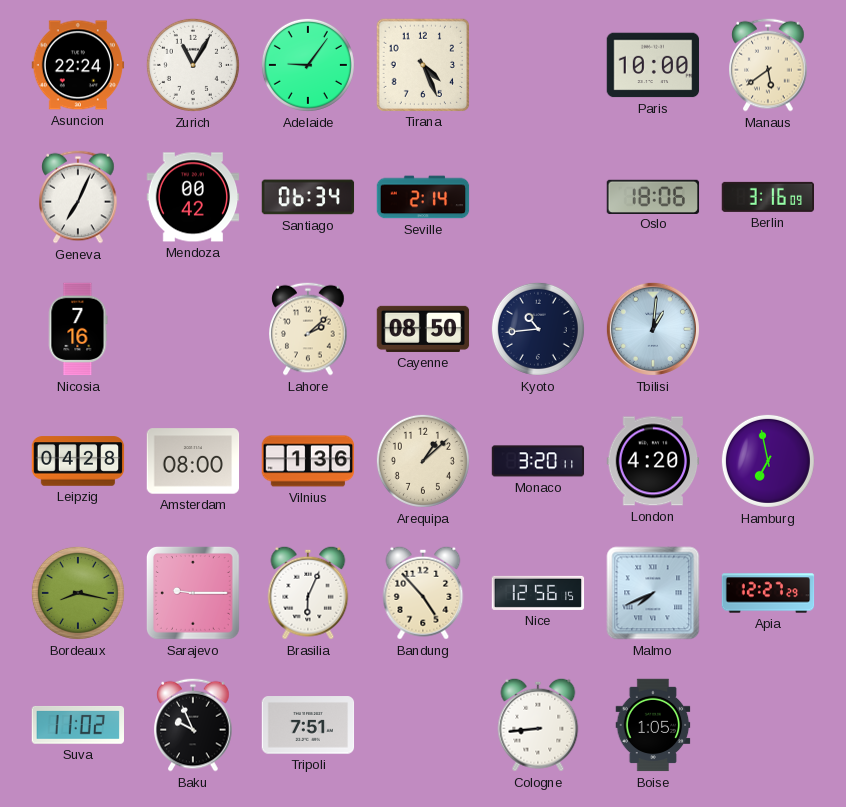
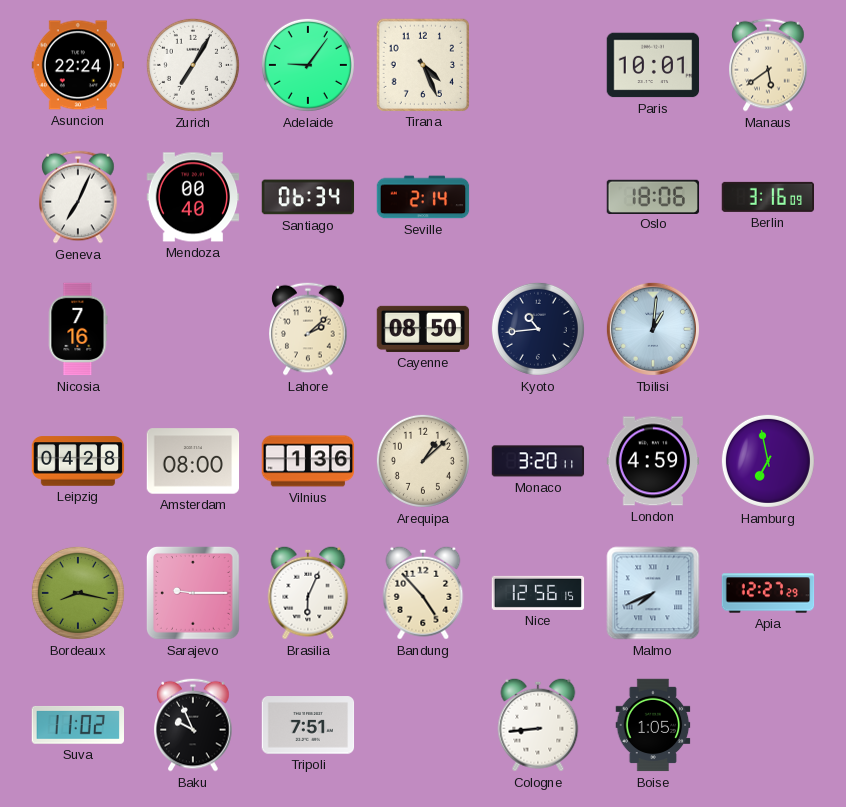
Zurich: 11:05 -> 7:05
Paris: 10:00 -> 10:01
Mendoza: 00:42 -> 00:40
London: 4:20 -> 4:59
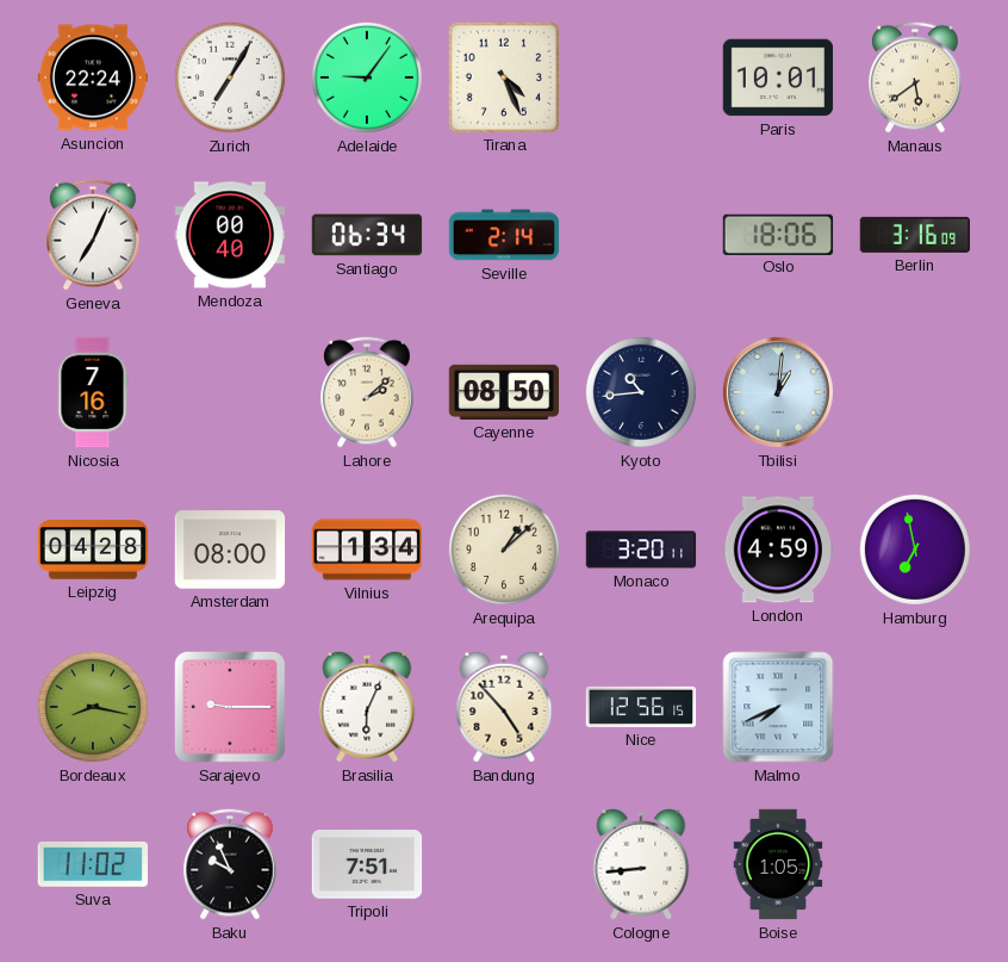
Vilnius: 1:36 -> 1:34
Apia: 12:27 -> none
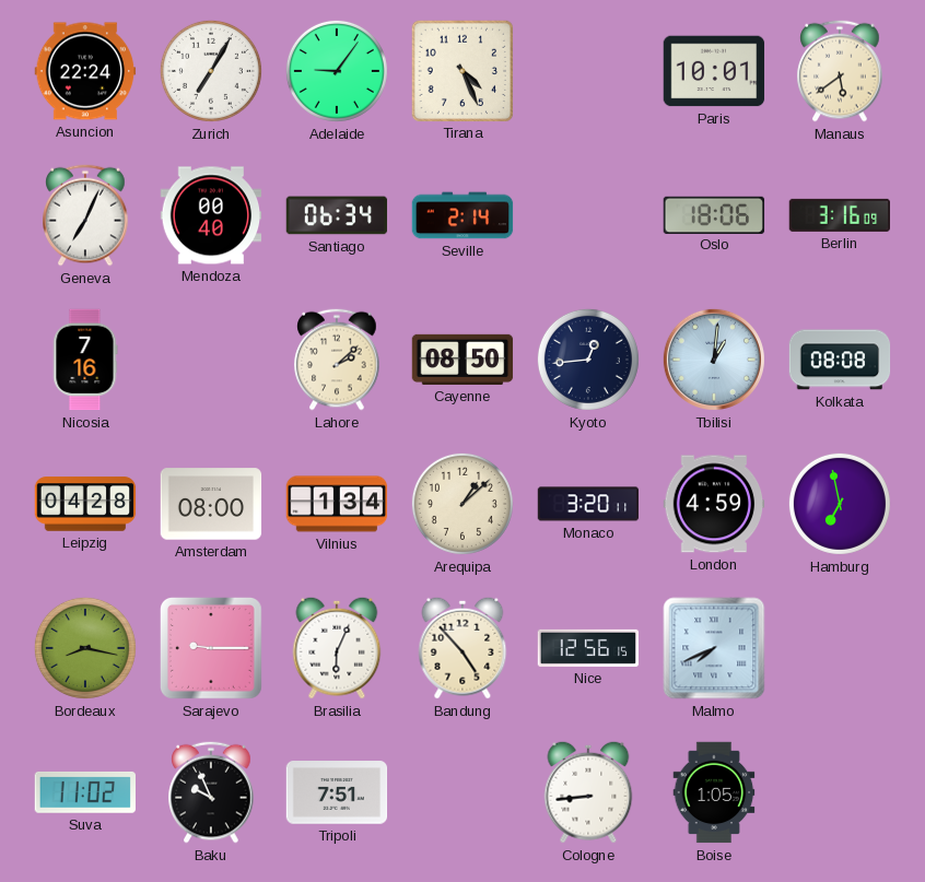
Kyoto: 10:44 -> 12:44
Kolkata: none -> 08:08
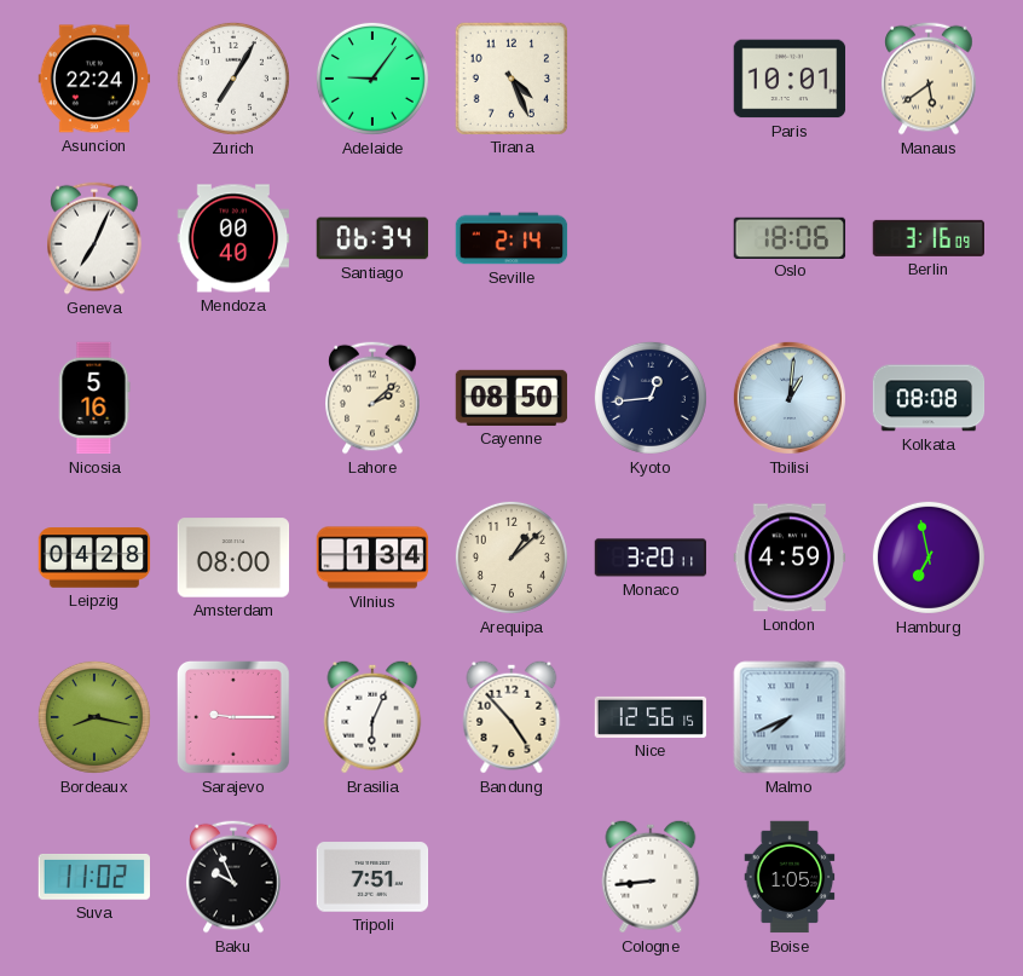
Nicosia: 7:16 -> 5:16
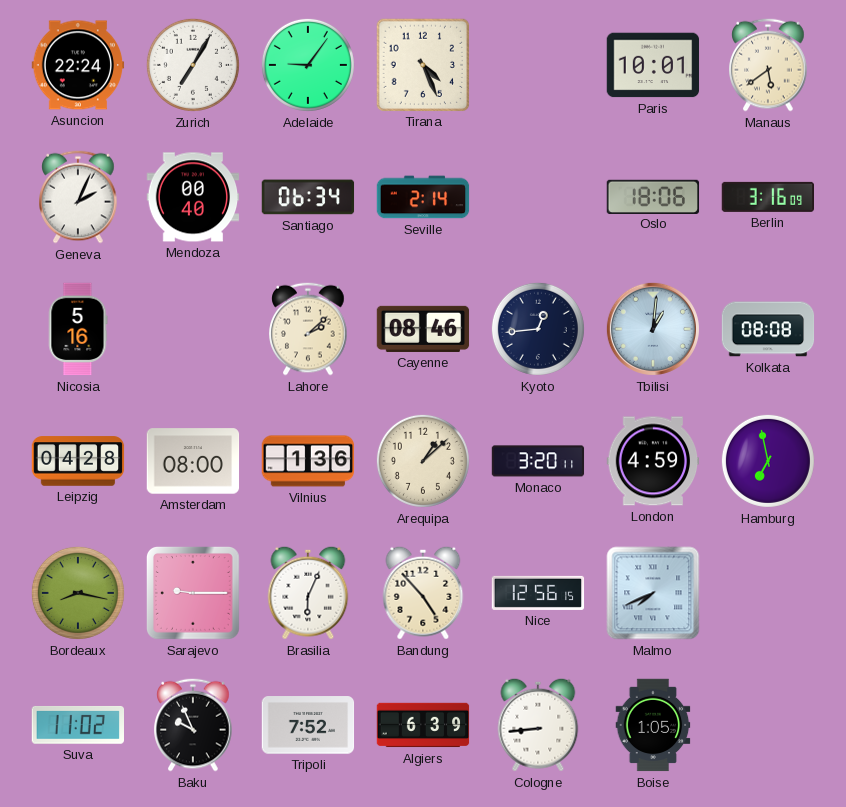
Geneva: 7:04 -> 2:04
Cayenne: 08:50 -> 08:46
Vilnius: 1:34 -> 1:36
Tripoli: 7:51 -> 7:52
Algiers: none -> 6:39
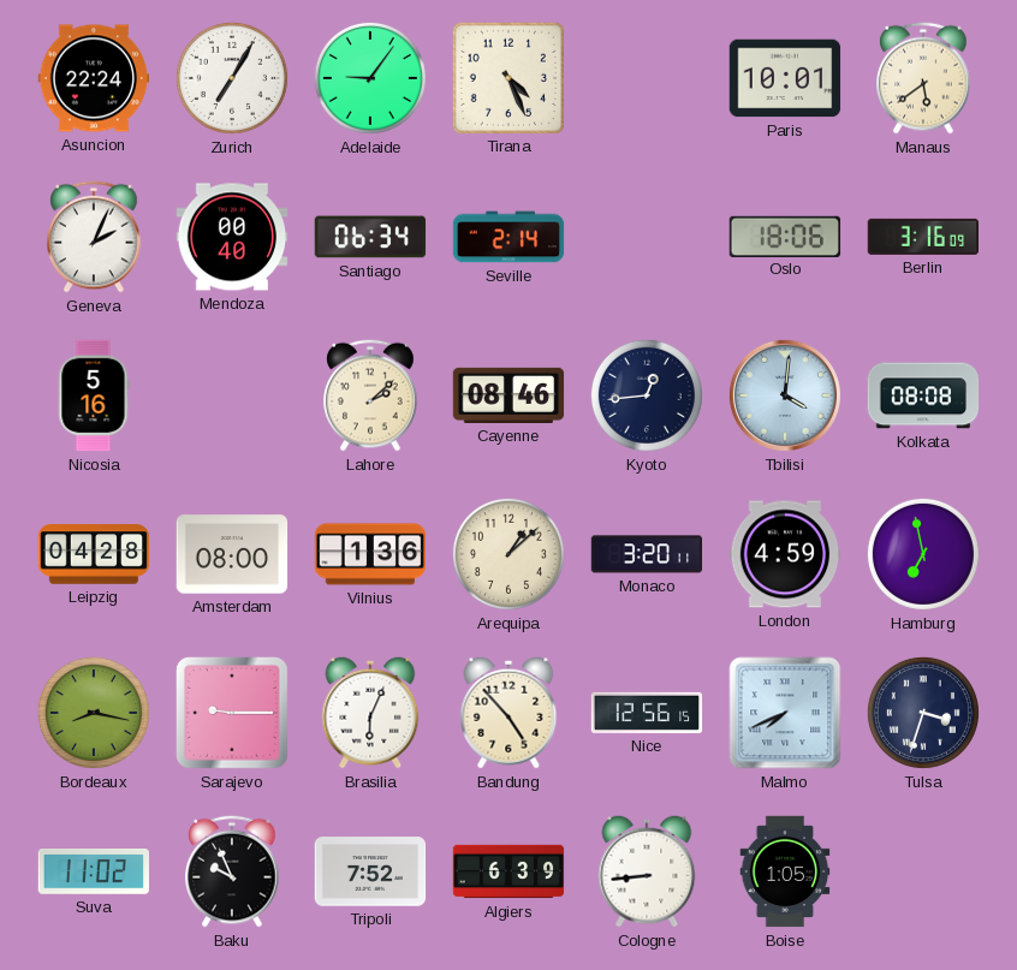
Tbilisi: 1:01 -> 4:01
Tulsa: none -> 3:33
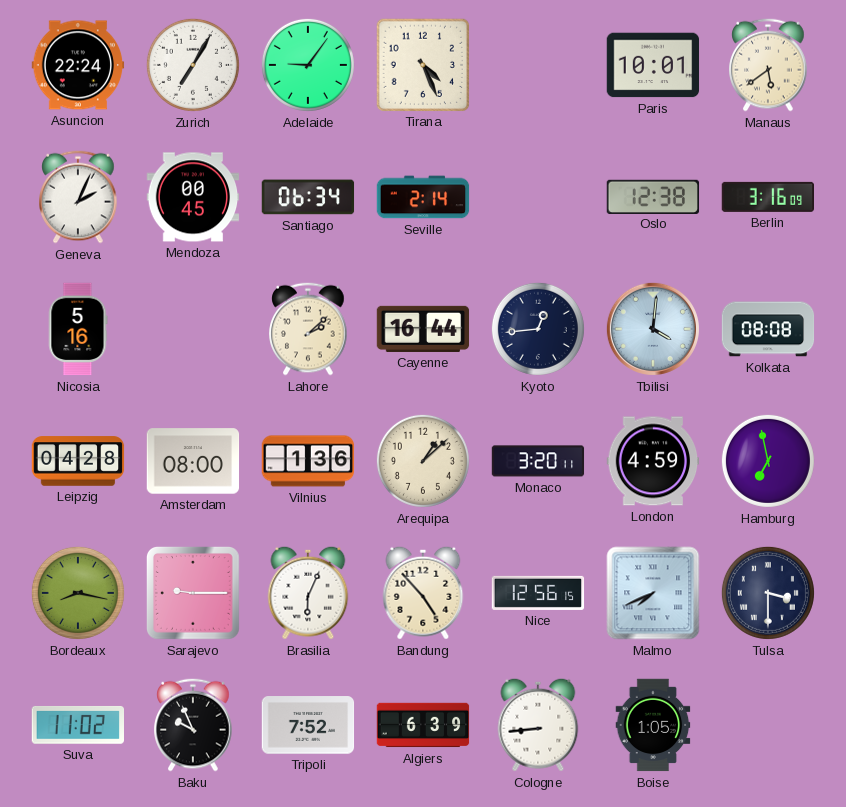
Mendoza: 00:40 -> 00:45
Oslo: 18:06 -> 12:38
Cayenne: 08:46 -> 16:44
Tulsa: 3:33 -> 3:30
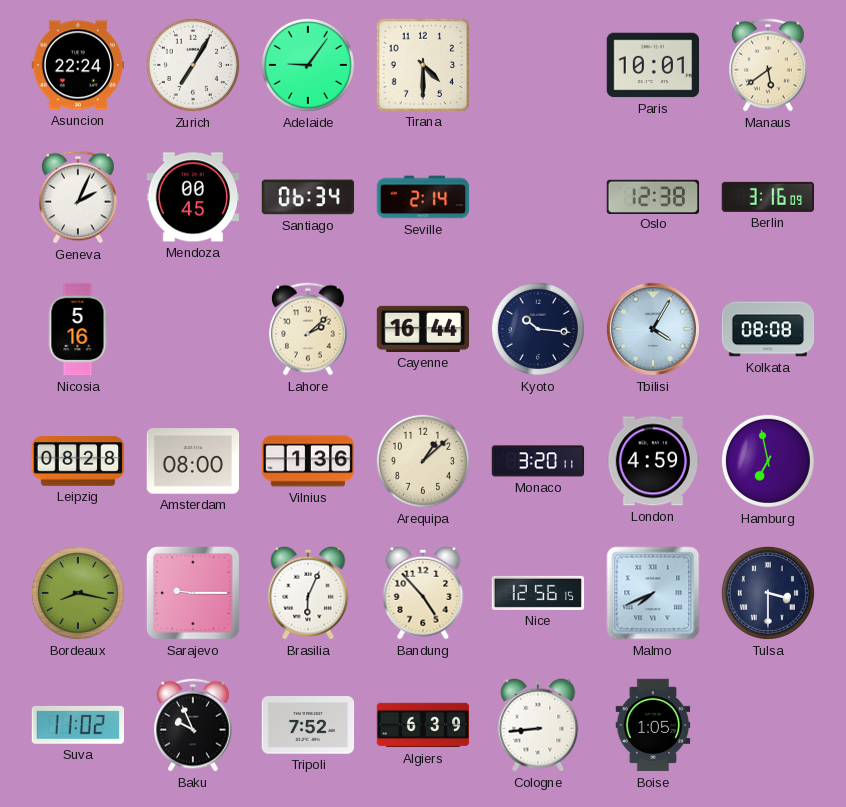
Tirana: 4:26 -> 4:30
Kyoto: 12:44 -> 10:16
Tbilisi: 4:01 -> 4:05
Leipzig: 04:28 -> 08:28
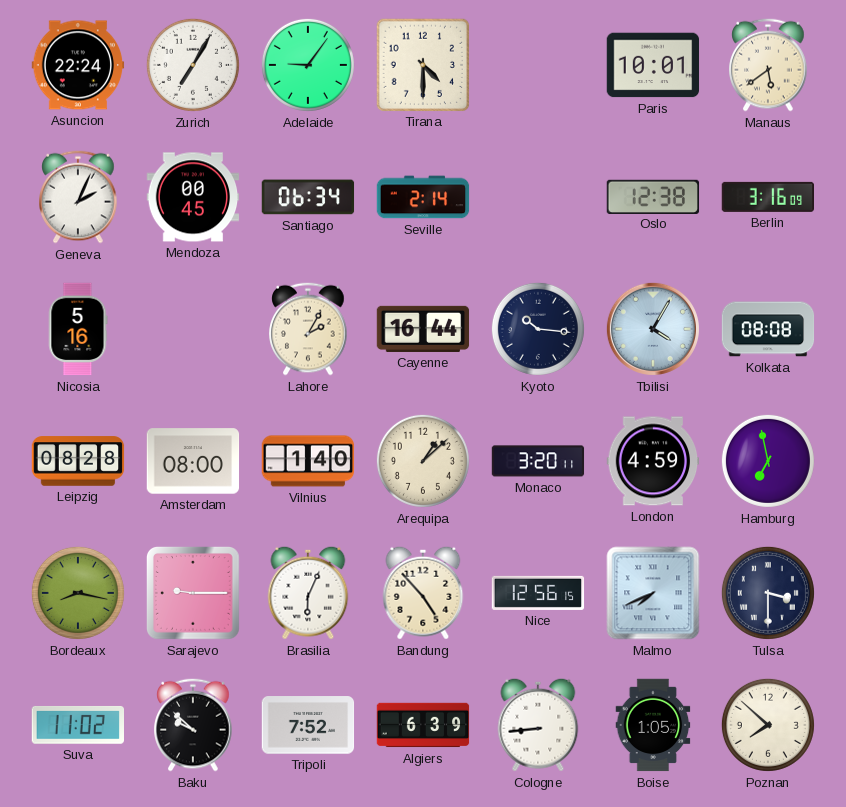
Lahore: 2:08 -> 2:05
Vilnius: 1:36 -> 1:40
Baku: 9:56 -> 9:52
Poznan: none -> 7:52
